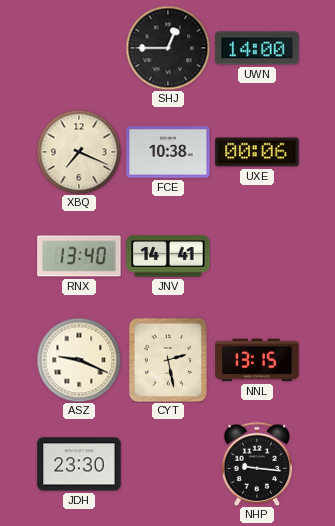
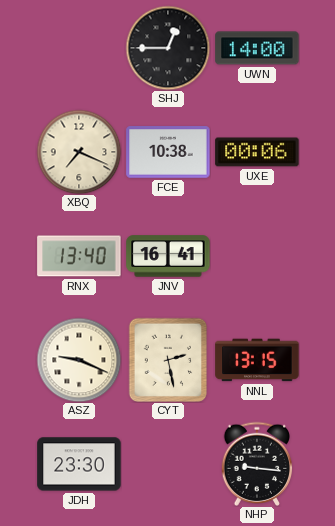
JNV: 14:41 -> 16:41
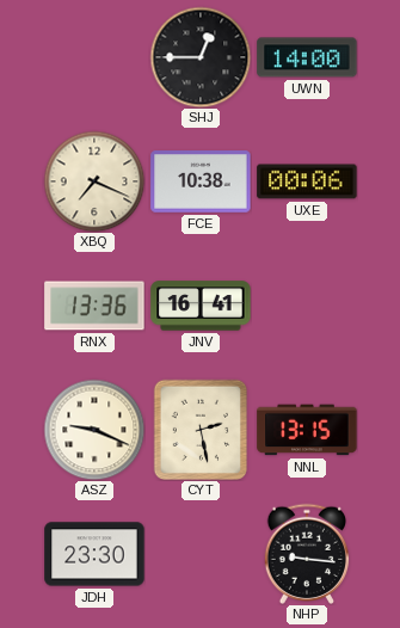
RNX: 13:40 -> 13:36
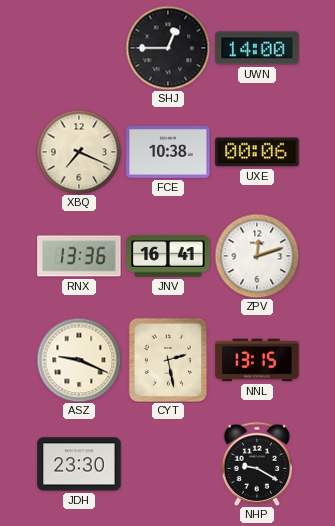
ZPV: none -> 12:12
NHP: 9:16 -> 9:20
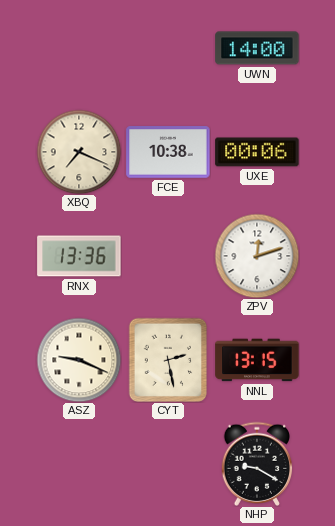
SHJ: 12:45 -> none
JNV: 16:41 -> none
JDH: 23:30 -> none
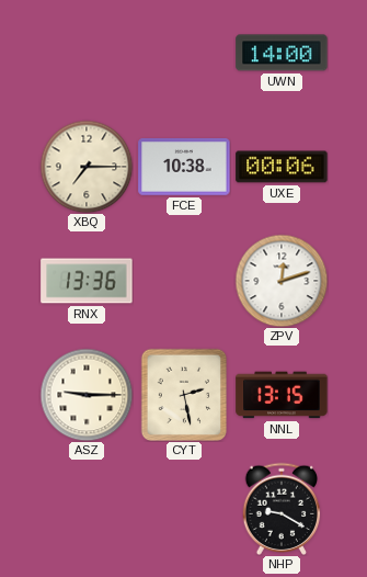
XBQ: 7:19 -> 7:15
ASZ: 9:19 -> 9:15
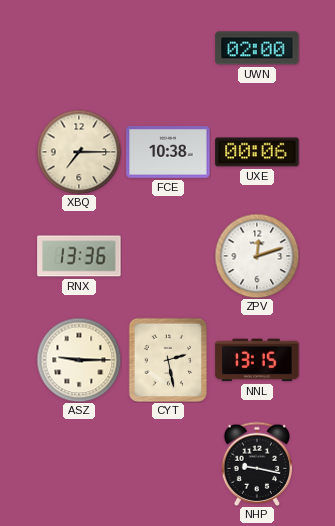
UWN: 14:00 -> 02:00
NHP: 9:20 -> 9:17
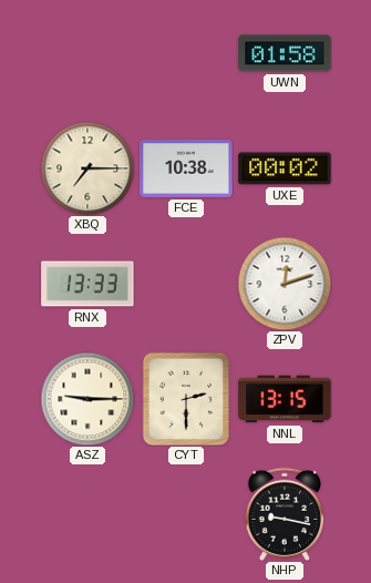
UWN: 02:00 -> 01:58
UXE: 00:06 -> 00:02
RNX: 13:36 -> 13:33
CYT: 2:28 -> 2:30
